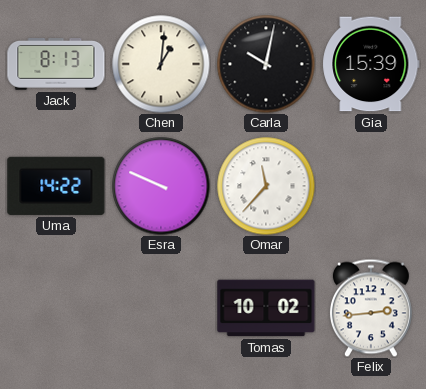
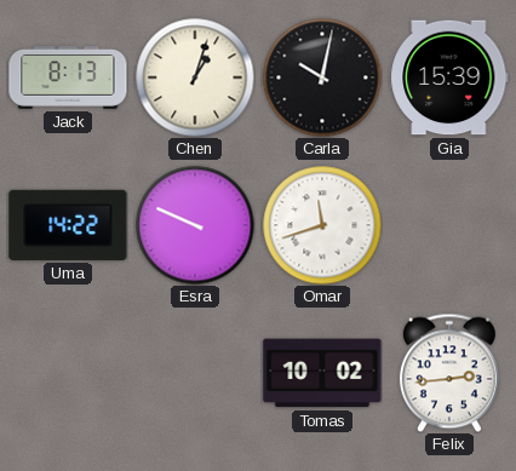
Chen: 1:01 -> 1:03
Omar: 11:37 -> 11:42
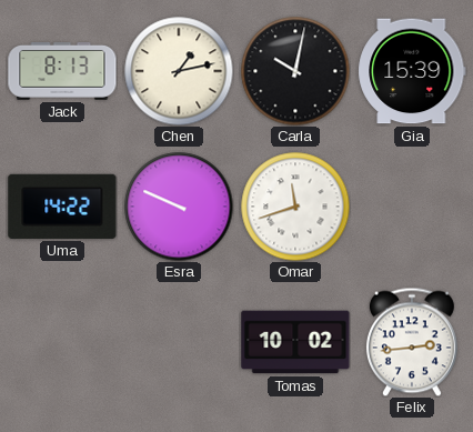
Chen: 1:03 -> 1:13
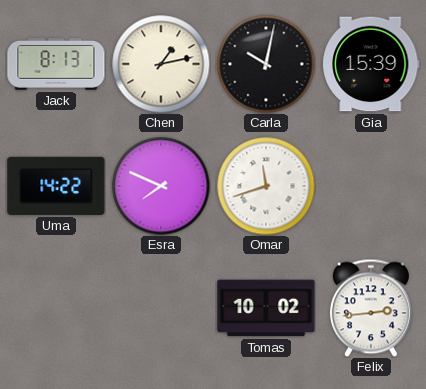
Esra: 9:49 -> 7:49
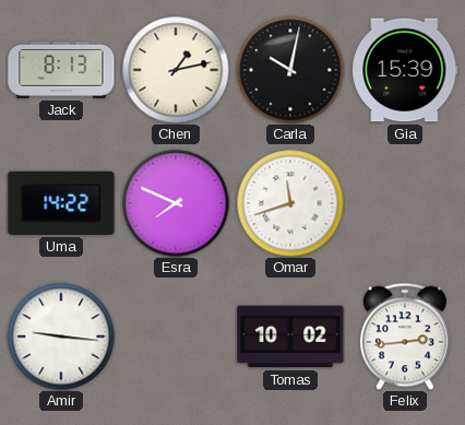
Amir: none -> 9:16
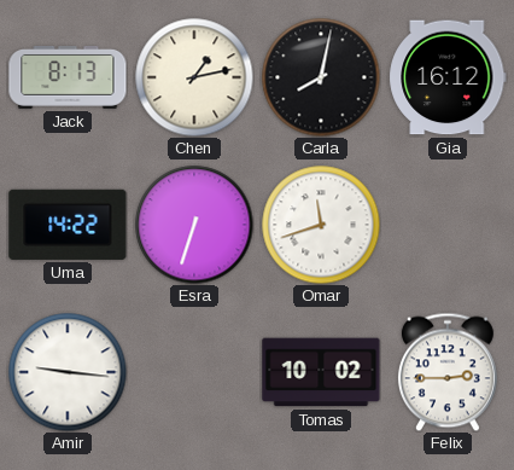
Carla: 10:02 -> 8:02
Gia: 15:39 -> 16:12
Esra: 7:49 -> 6:33
Felix: 2:44 -> 2:45
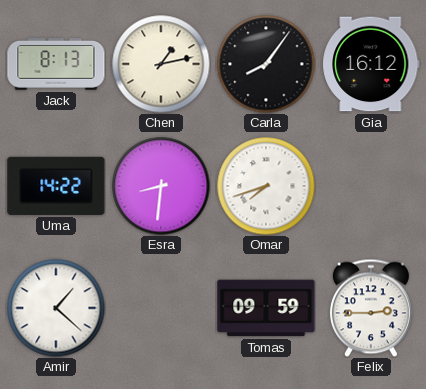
Carla: 8:02 -> 8:06
Esra: 6:33 -> 8:31
Omar: 11:42 -> 7:42
Amir: 9:16 -> 1:22
Tomas: 10:02 -> 09:59
